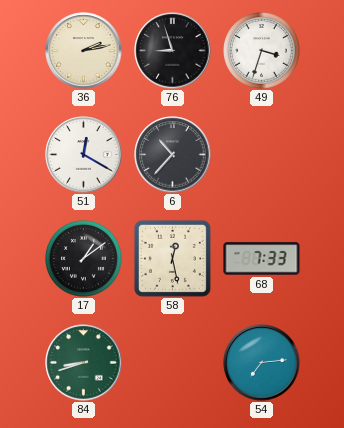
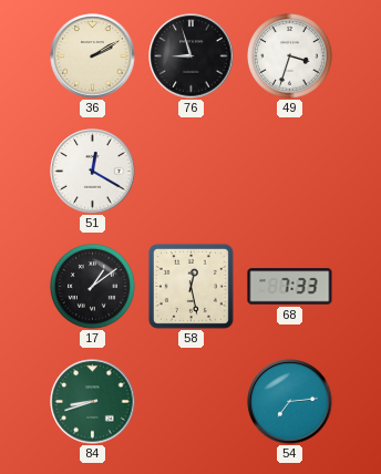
36: 2:13 -> 2:10
6: 10:37 -> none
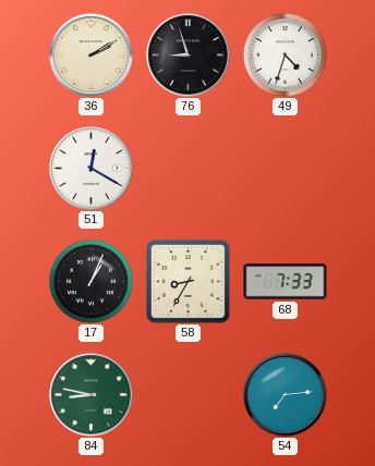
49: 3:33 -> 4:33
17: 1:09 -> 1:04
58: 12:28 -> 8:35
84: 8:42 -> 8:47
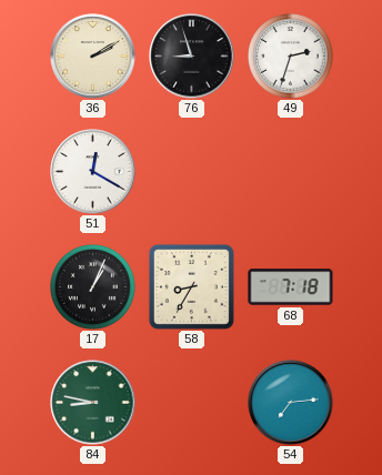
49: 4:33 -> 2:33
68: 7:33 -> 7:18
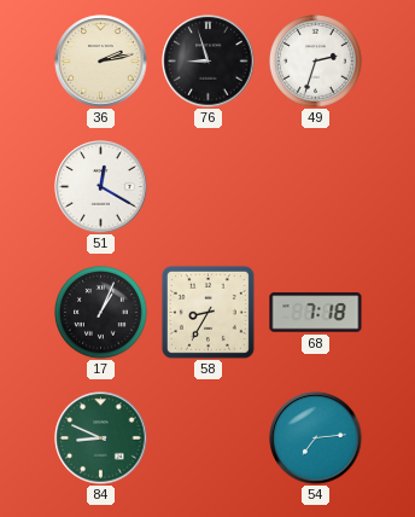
36: 2:10 -> 2:13
84: 8:47 -> 8:49
